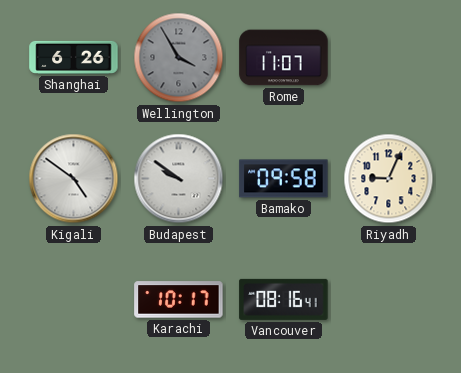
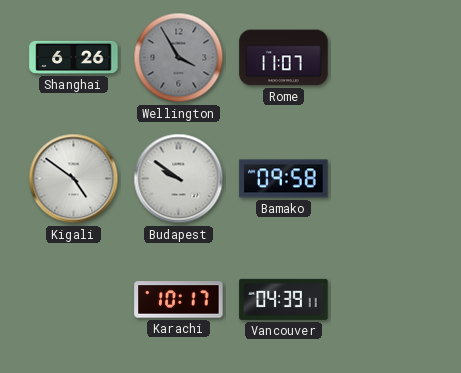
Riyadh: 9:04 -> none
Vancouver: 08:16 -> 04:39
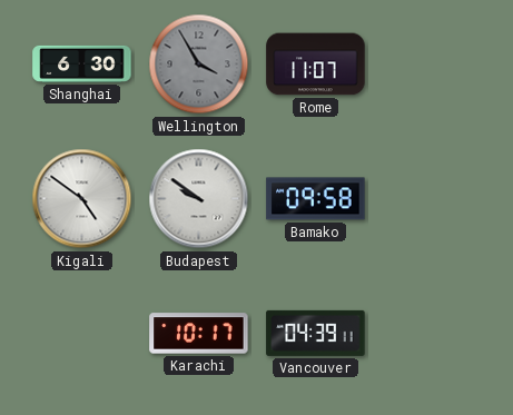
Shanghai: 6:26 -> 6:30
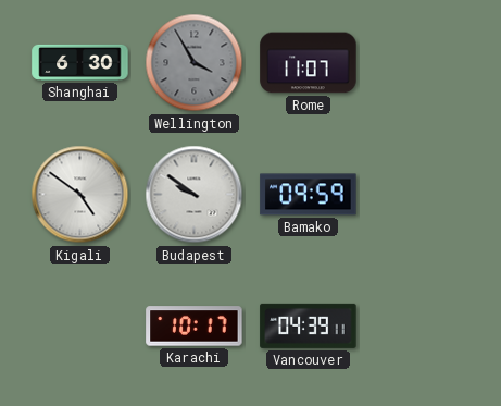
Bamako: 09:58 -> 09:59
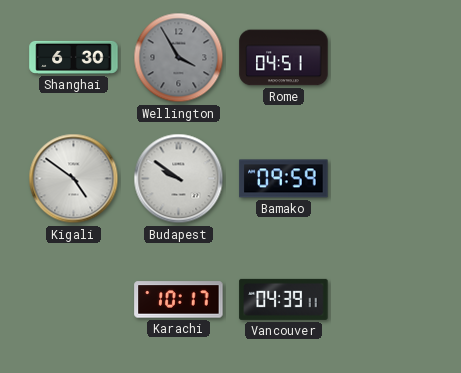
Rome: 11:07 -> 04:51
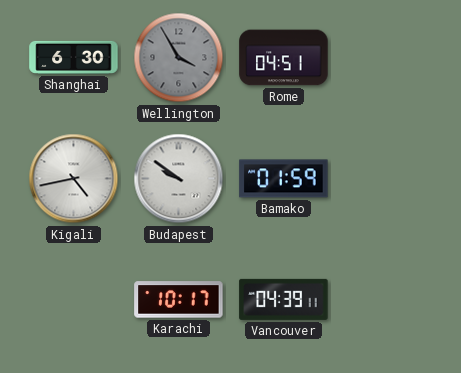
Kigali: 4:51 -> 4:43
Bamako: 09:59 -> 01:59
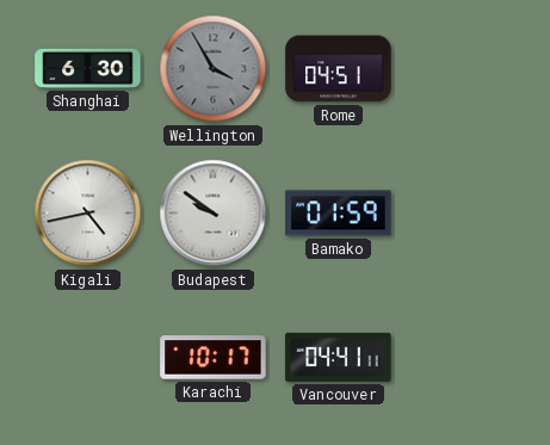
Vancouver: 04:39 -> 04:41
